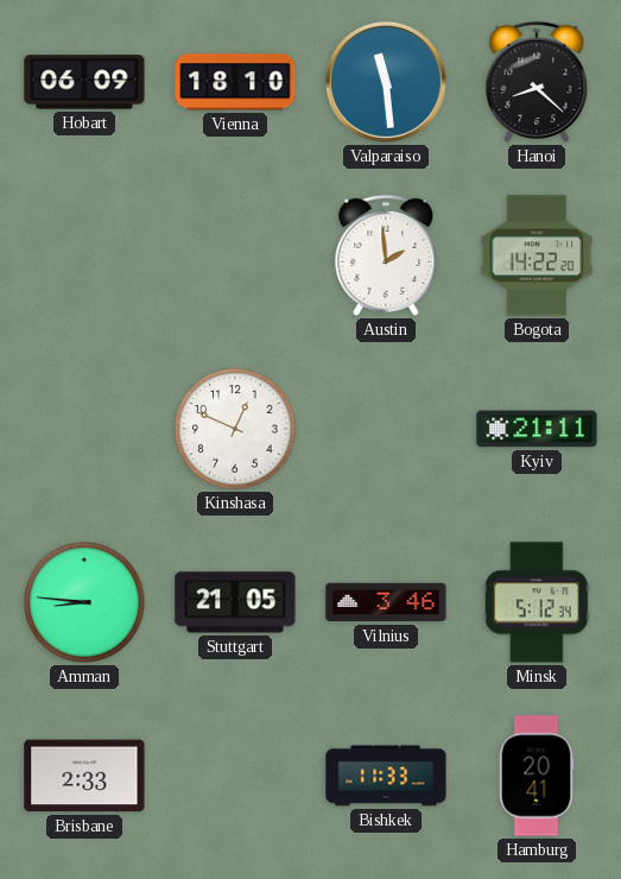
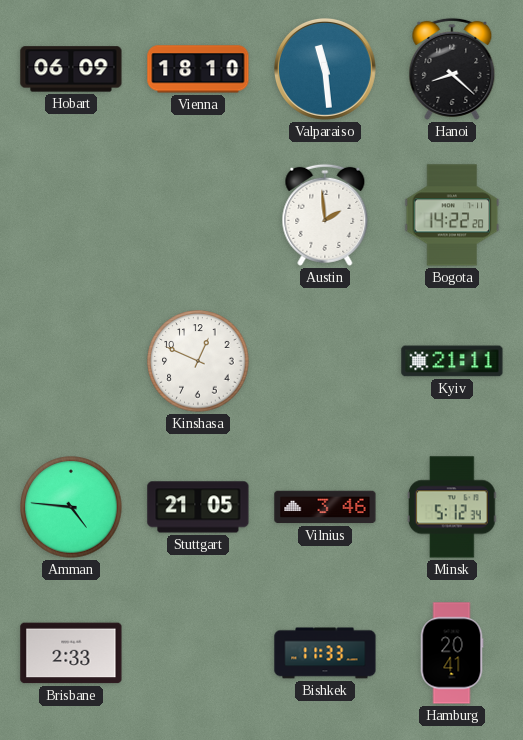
Amman: 8:46 -> 4:46
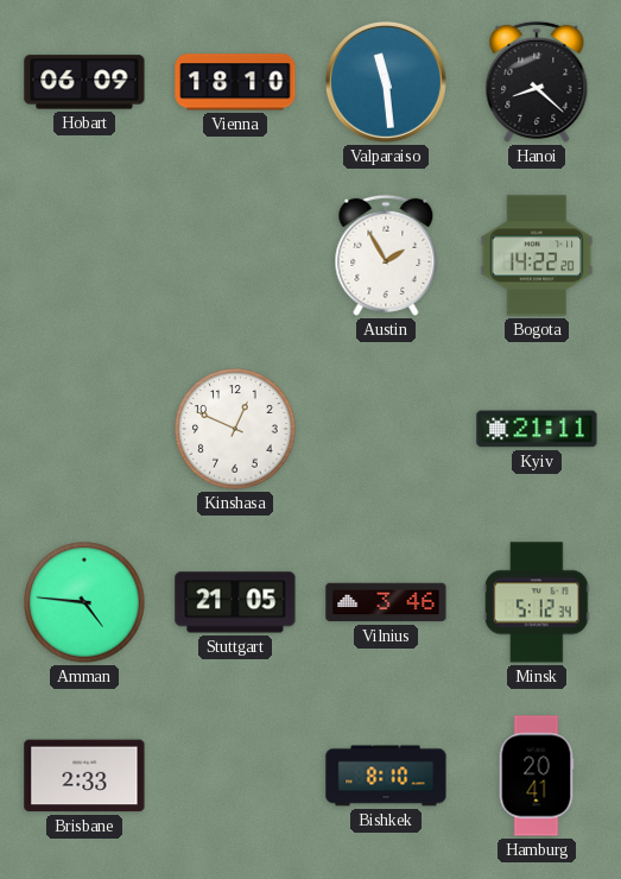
Austin: 1:59 -> 1:55
Bishkek: 11:33 -> 8:10
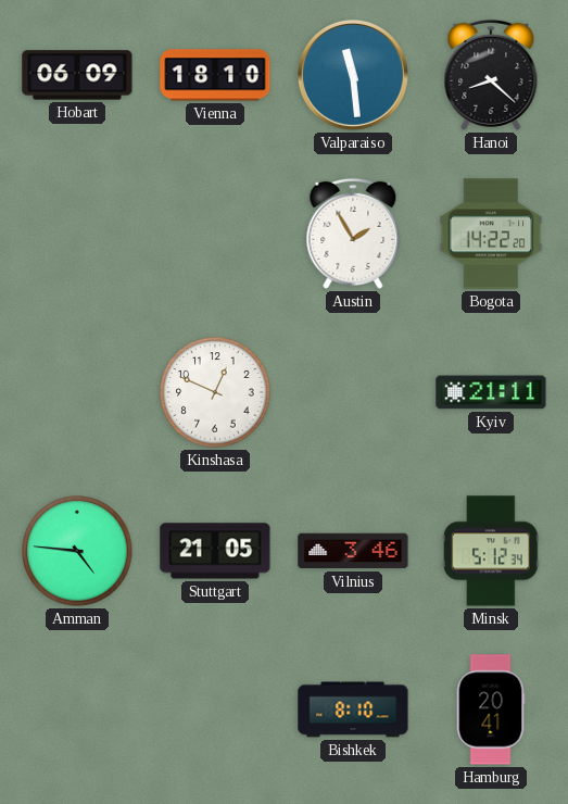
Brisbane: 2:33 -> none
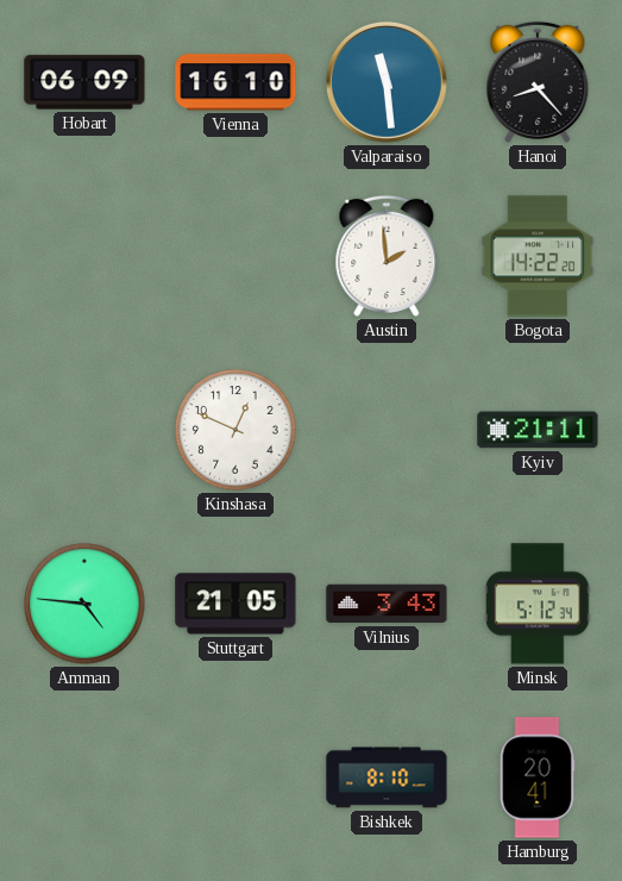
Vienna: 18:10 -> 16:10
Hanoi: 8:22 -> 8:23
Austin: 1:55 -> 1:59
Vilnius: 3:46 -> 3:43
